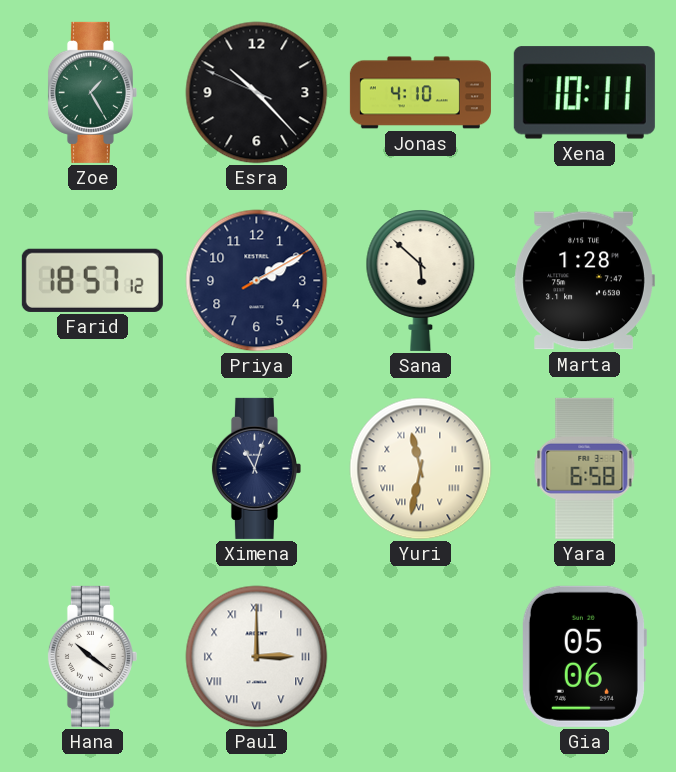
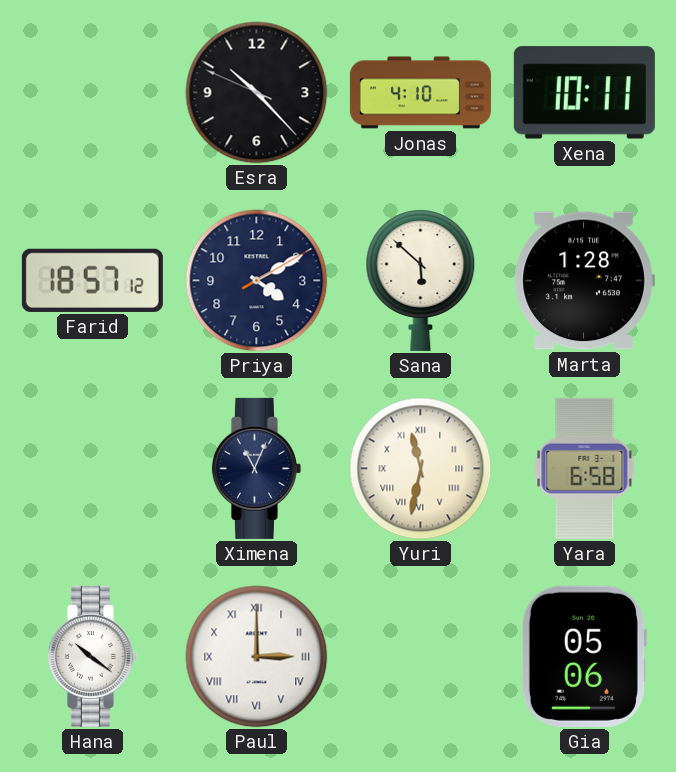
Zoe: 1:25 -> none
Priya: 2:10 -> 4:10
Ximena: 11:03 -> 11:04
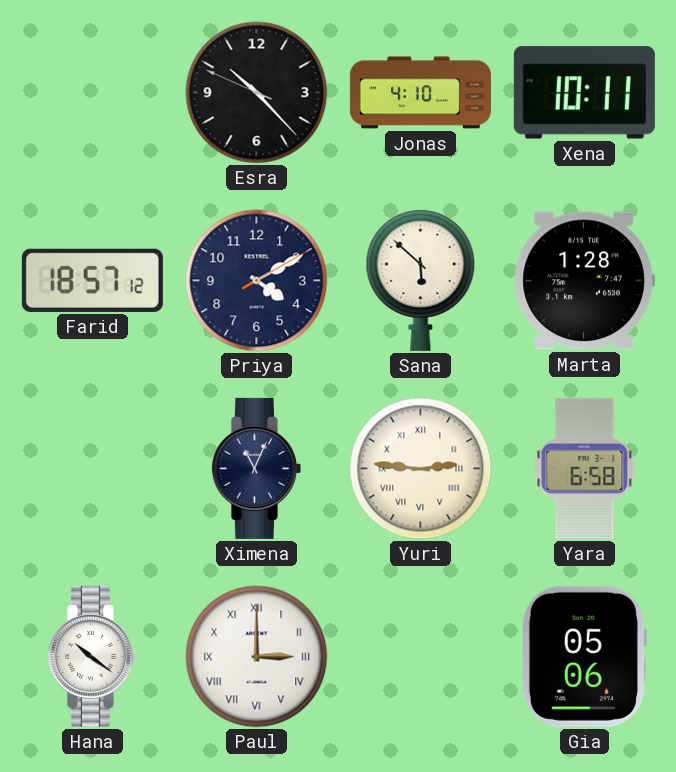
Yuri: 11:32 -> 2:46
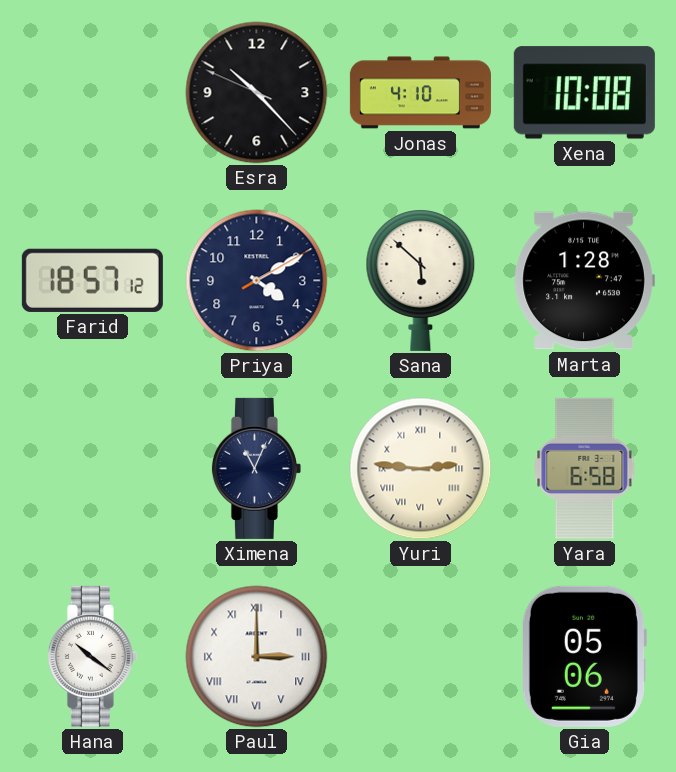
Xena: 10:11 -> 10:08
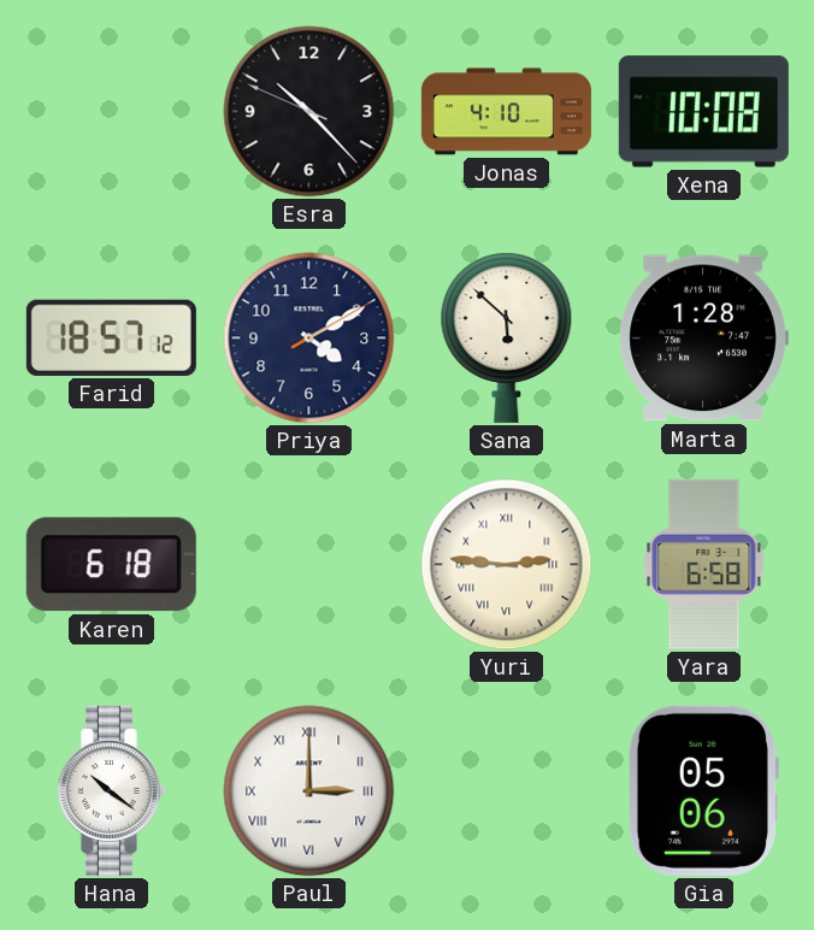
Karen: none -> 6:18
Ximena: 11:04 -> none
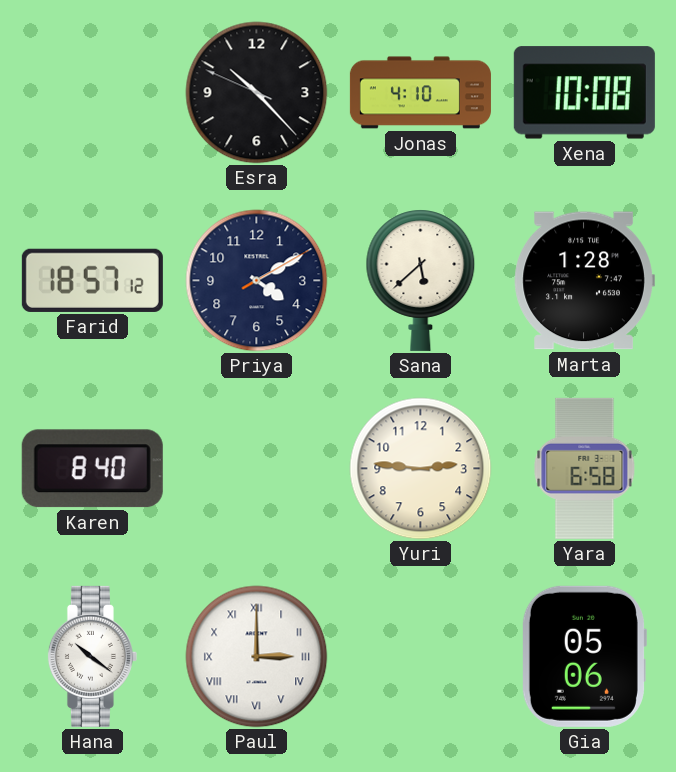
Sana: 5:52 -> 5:38
Karen: 6:18 -> 8:40
Yuri numerals: Roman -> Arabic
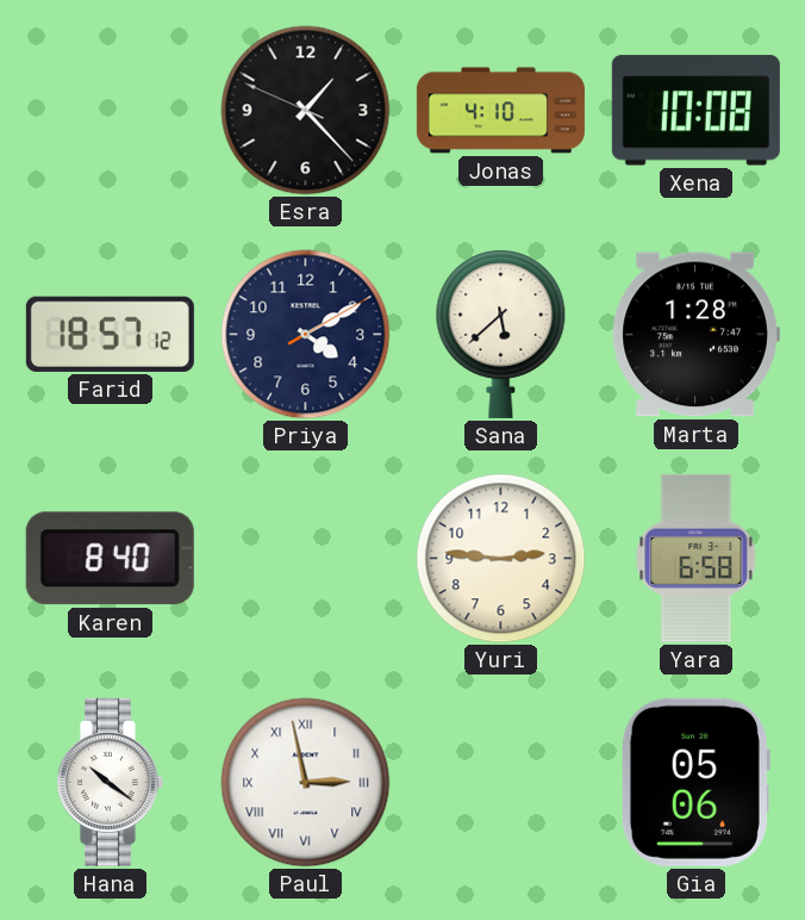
Esra: 10:22 -> 1:22
Paul: 3:00 -> 2:58
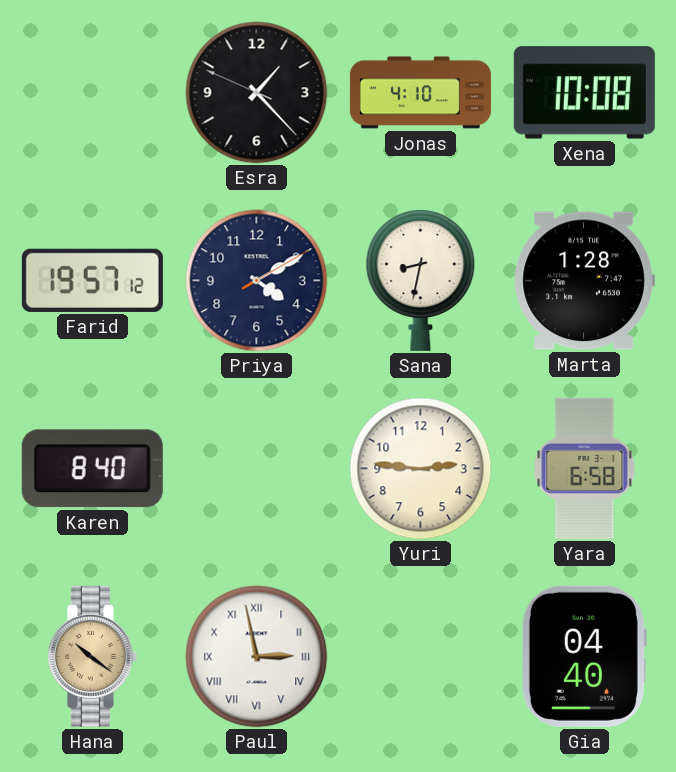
Farid: 18:57 -> 19:57
Sana: 5:38 -> 8:32
Hana dial: white -> champagne
Gia: 05:06 -> 04:40
